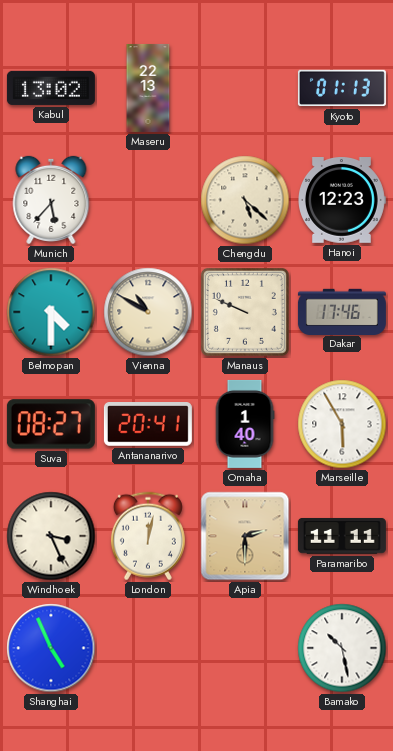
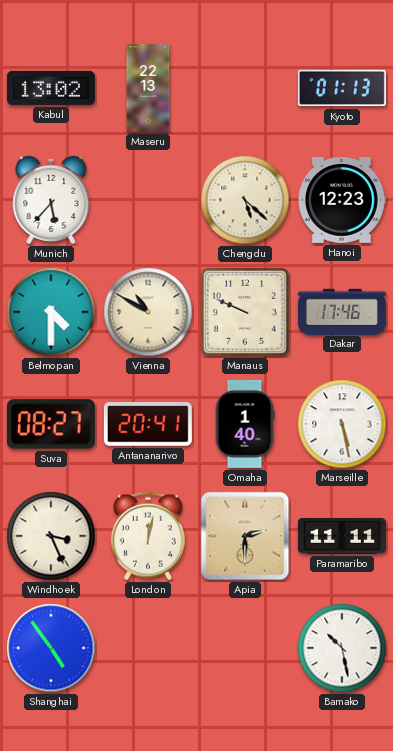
Marseille: 5:55 -> 5:28
Shanghai: 4:56 -> 4:54
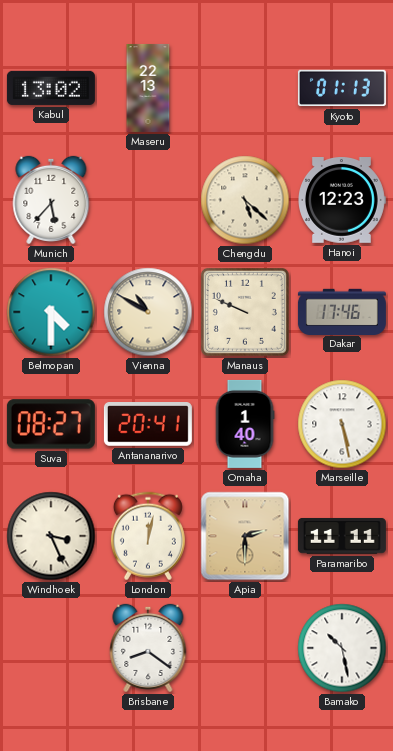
Shanghai: 4:54 -> none
Brisbane: none -> 8:21
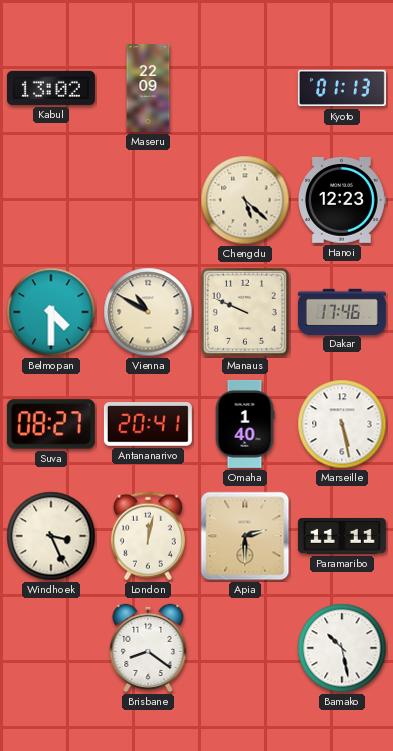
Maseru: 22:13 -> 22:09
Munich: 5:37 -> none
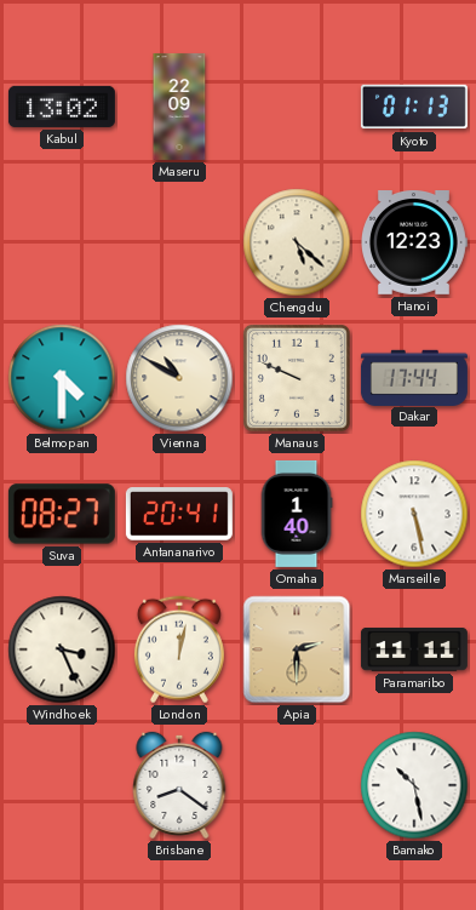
Dakar: 17:46 -> 17:44
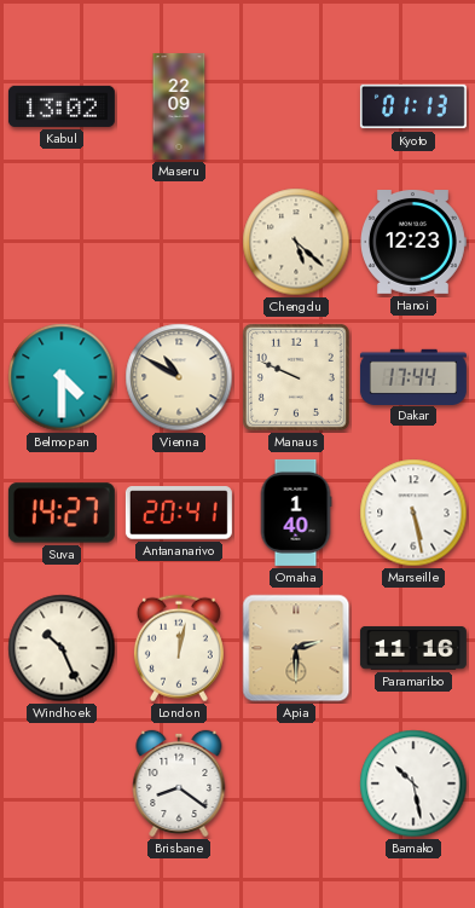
Suva: 08:27 -> 14:27
Windhoek: 3:26 -> 10:26
Paramaribo: 11:11 -> 11:16
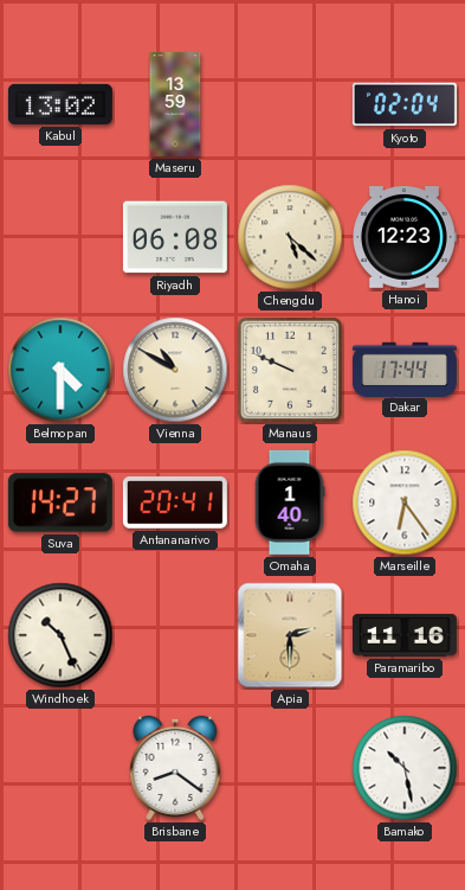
Maseru: 22:09 -> 13:59
Kyoto: 01:13 -> 02:04
Riyadh: none -> 06:08
Marseille: 5:28 -> 6:24
London: 12:02 -> none
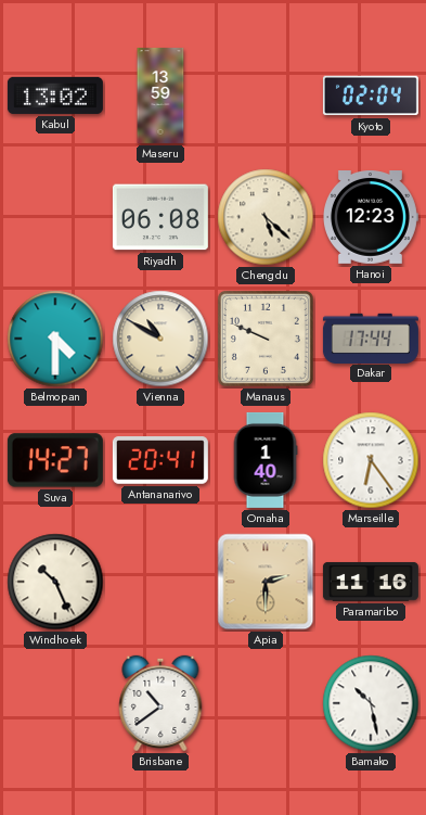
Brisbane: 8:21 -> 10:39
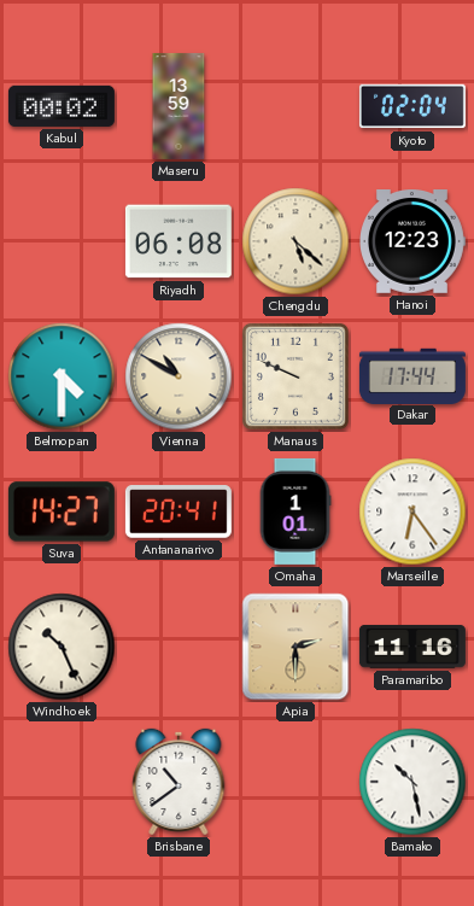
Kabul: 13:02 -> 00:02
Omaha: 1:40 -> 1:01
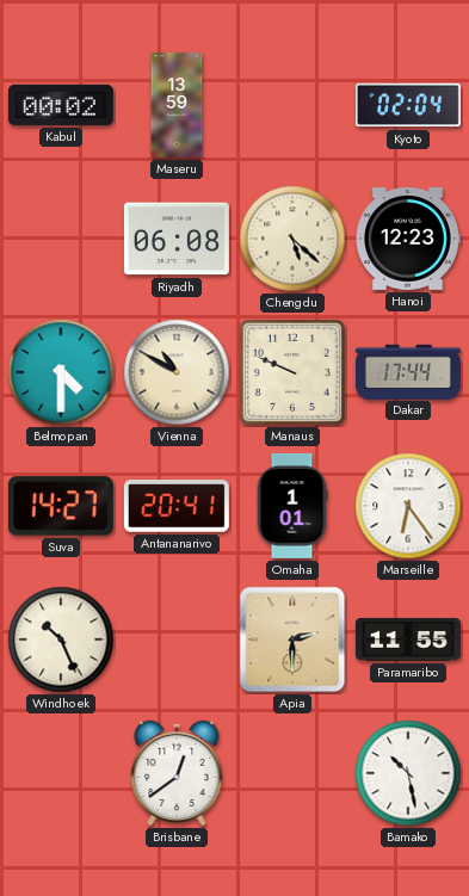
Paramaribo: 11:16 -> 11:55
Brisbane: 10:39 -> 12:39
